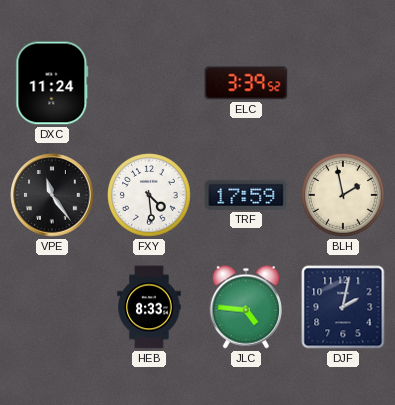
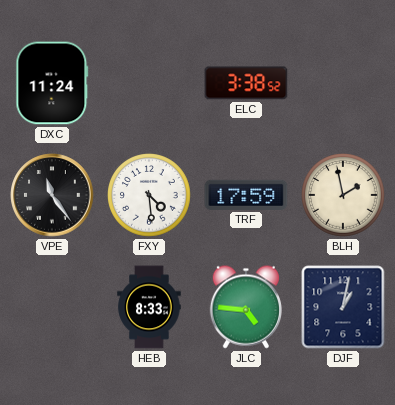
ELC: 3:39 -> 3:38
DJF: 2:02 -> 1:02
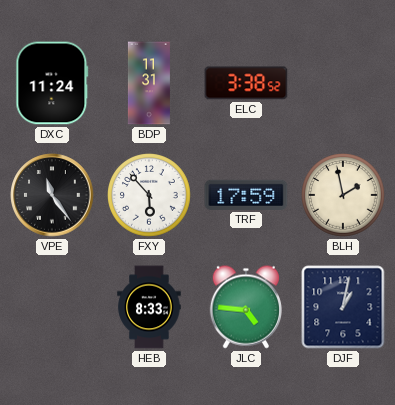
BDP: none -> 11:31
FXY: 4:29 -> 5:53
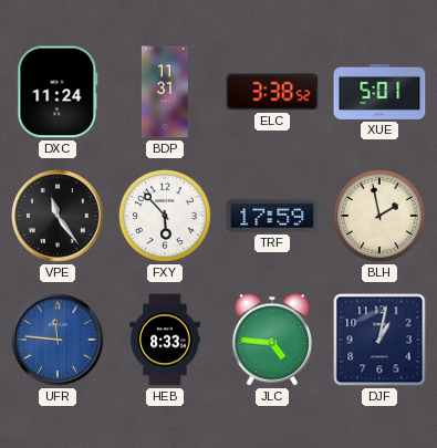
XUE: none -> 5:01
UFR: none -> 11:46
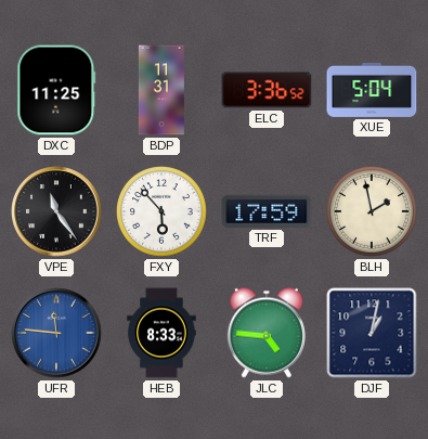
DXC: 11:24 -> 11:25
ELC: 3:38 -> 3:36
XUE: 5:01 -> 5:04
